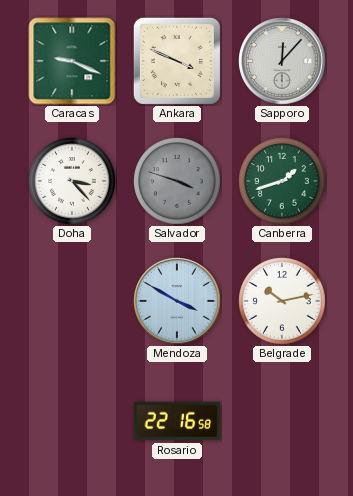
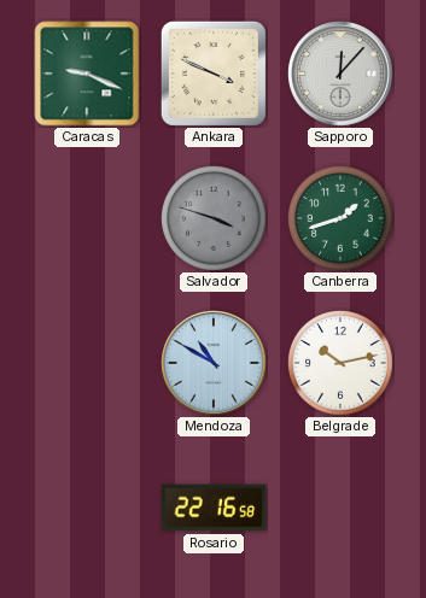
Doha: 3:23 -> none
Mendoza: 3:50 -> 10:50
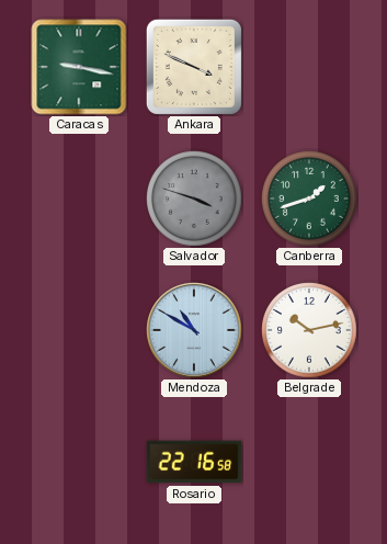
Caracas: 9:19 -> 9:17
Sapporo: 12:07 -> none
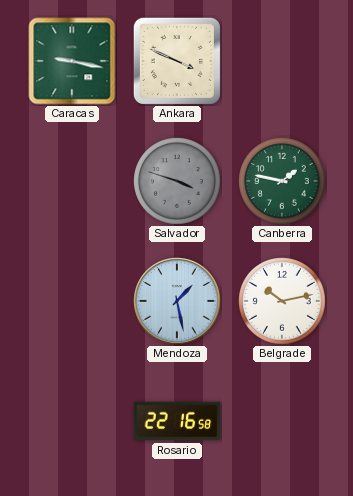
Canberra: 1:42 -> 1:47
Mendoza: 10:50 -> 1:28
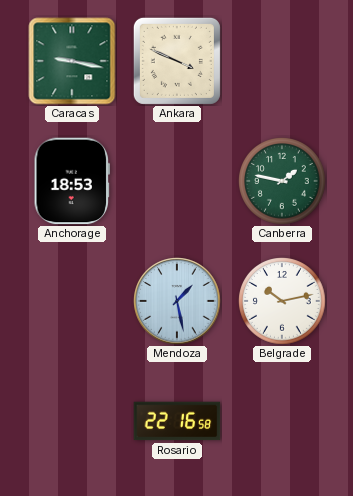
Anchorage: none -> 18:53
Salvador: 3:48 -> none
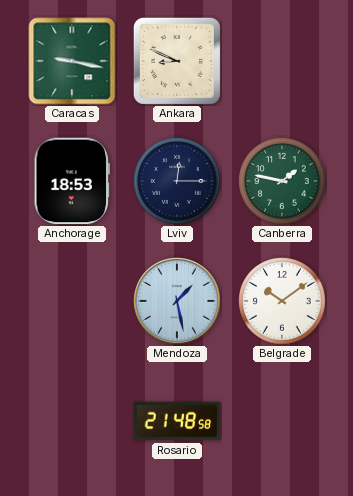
Ankara: 3:49 -> 8:49
Lviv: none -> 12:15
Belgrade: 10:13 -> 10:09
Rosario: 22:16 -> 21:48
